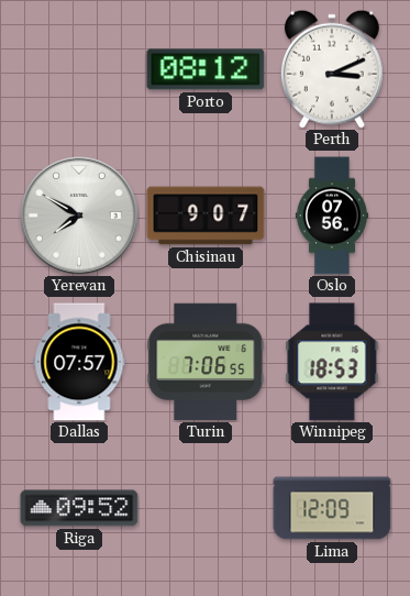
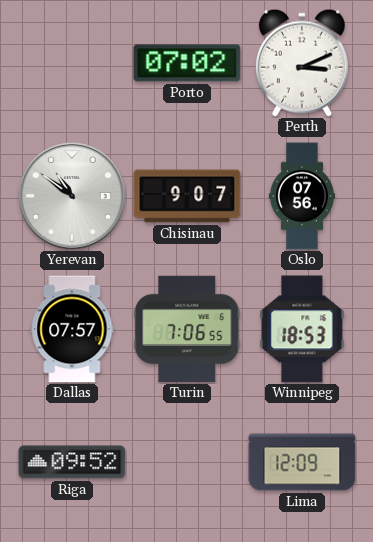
Porto: 08:12 -> 07:02
Yerevan: 7:50 -> 10:51
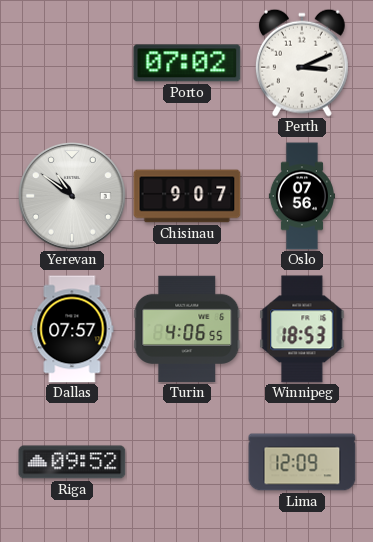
Turin: 7:06 -> 4:06
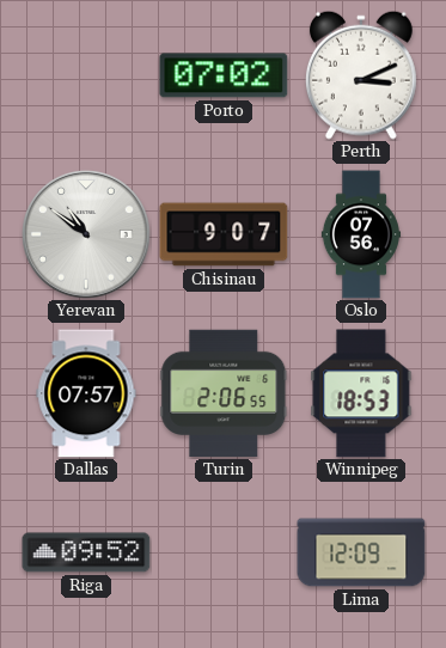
Turin: 4:06 -> 2:06
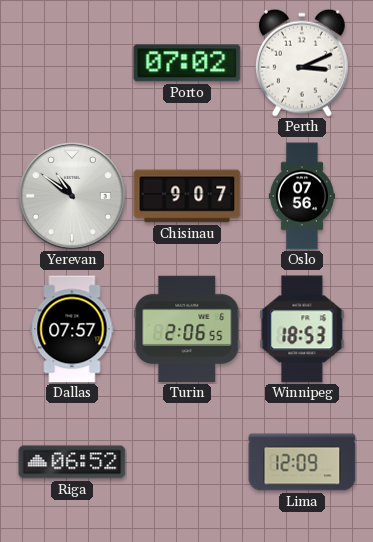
Riga: 09:52 -> 06:52
